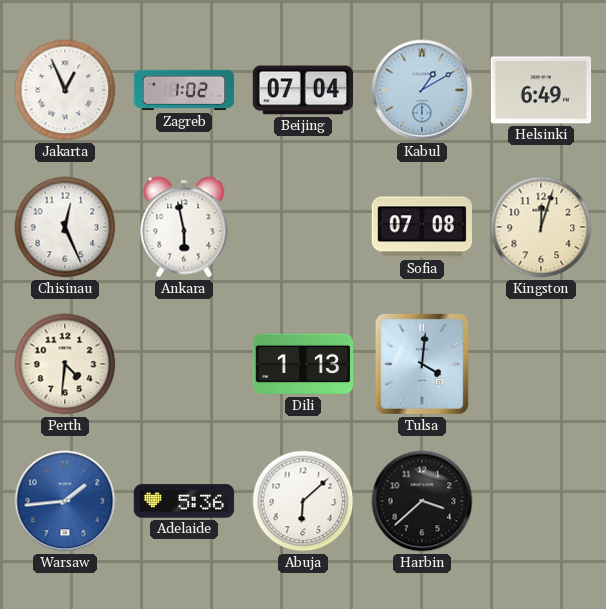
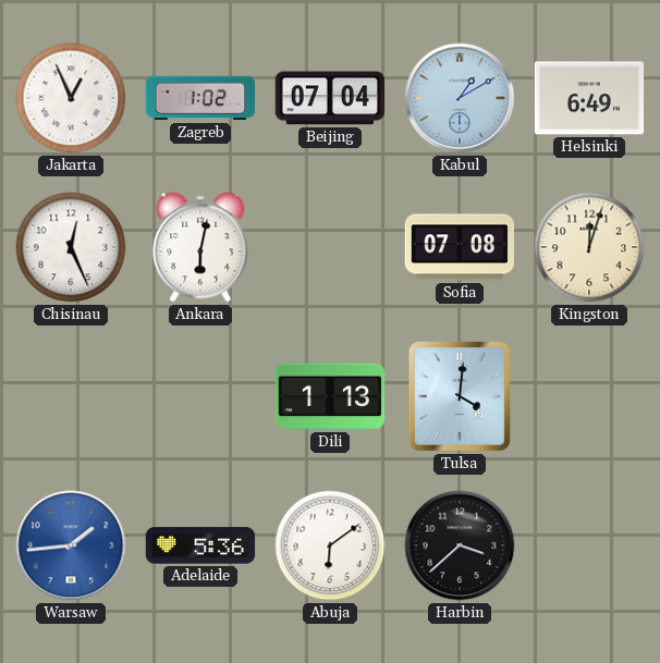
Ankara: 5:58 -> 6:02
Perth: 4:31 -> none
Abuja: 6:08 -> 6:09
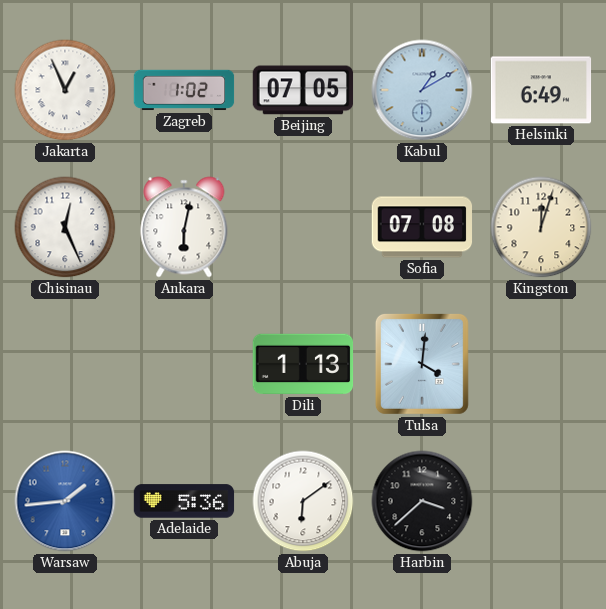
Beijing: 07:04 -> 07:05
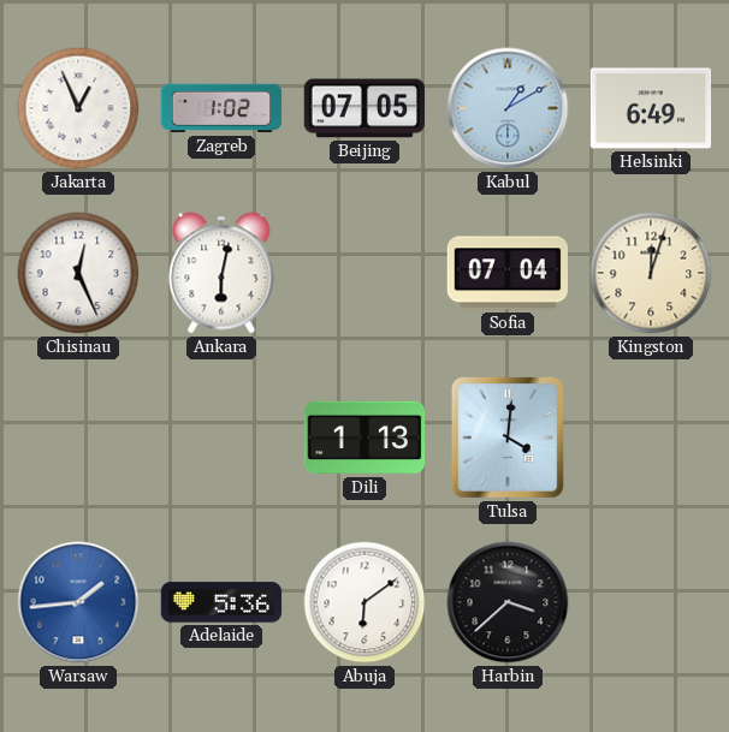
Sofia: 07:08 -> 07:04
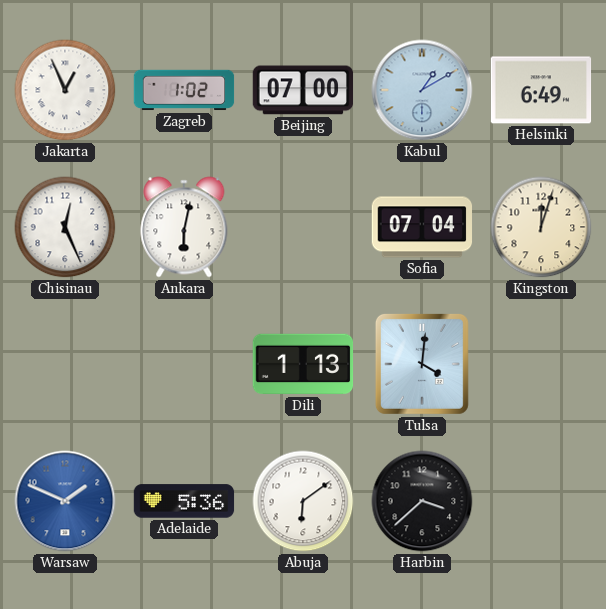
Beijing: 07:05 -> 07:00
Warsaw: 1:44 -> 1:49
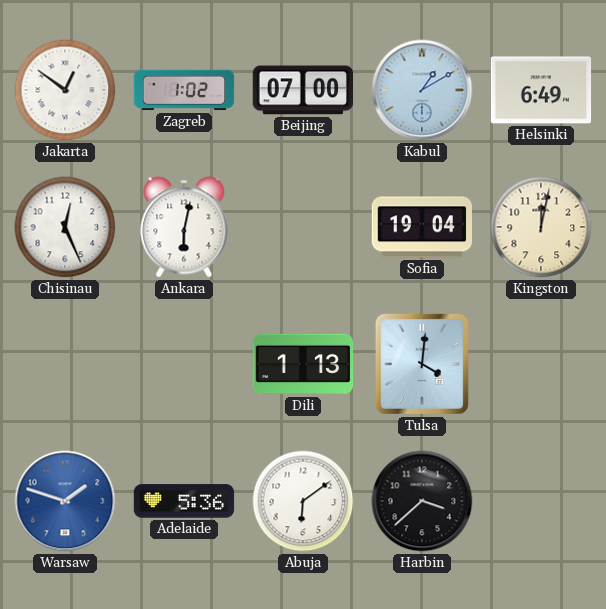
Jakarta: 12:56 -> 12:51
Sofia: 07:04 -> 19:04
Kingston: 12:03 -> 12:02
Warsaw: 1:49 -> 1:48
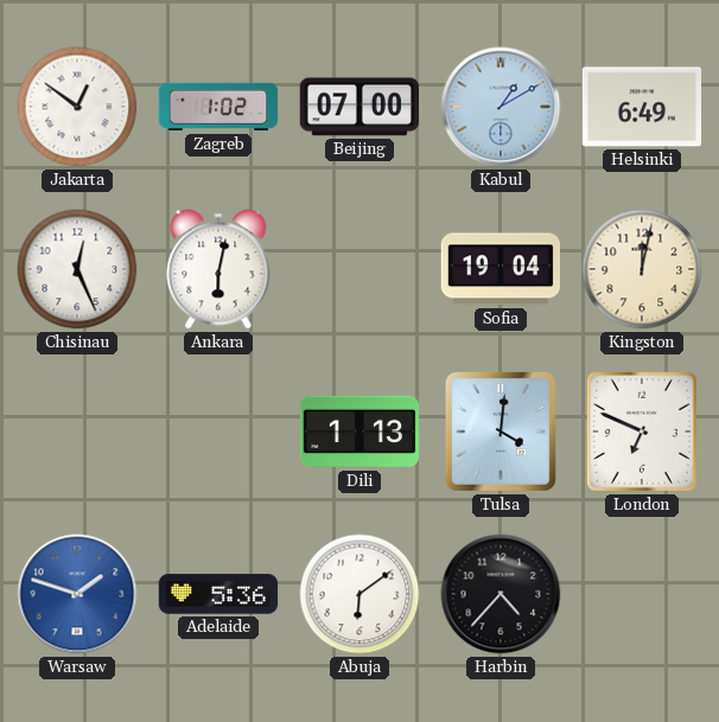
London: none -> 6:49
Harbin: 3:38 -> 4:37
